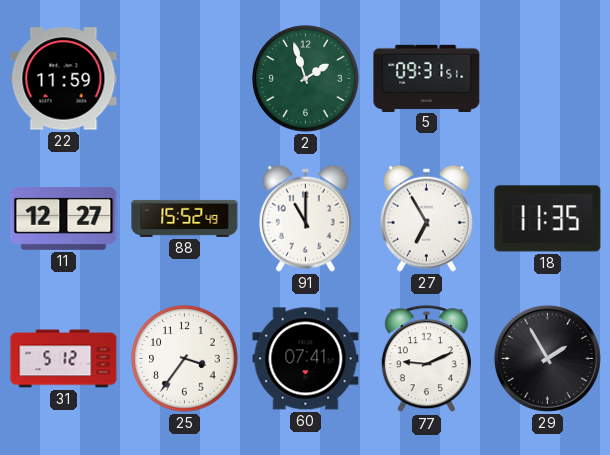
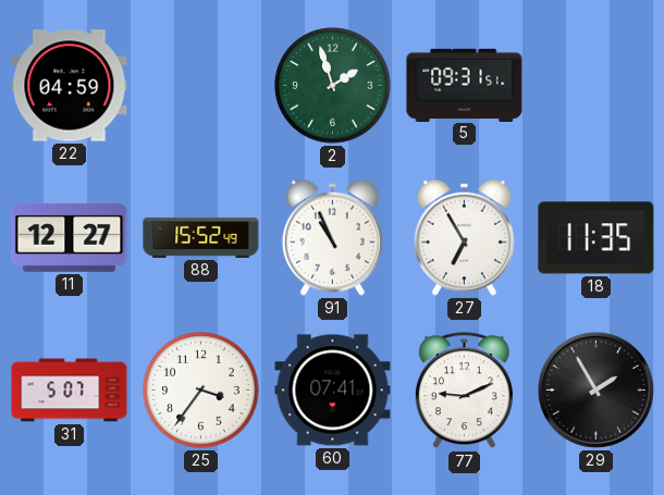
22: 11:59 -> 04:59
91: 11:00 -> 10:56
31: 5:12 -> 5:07
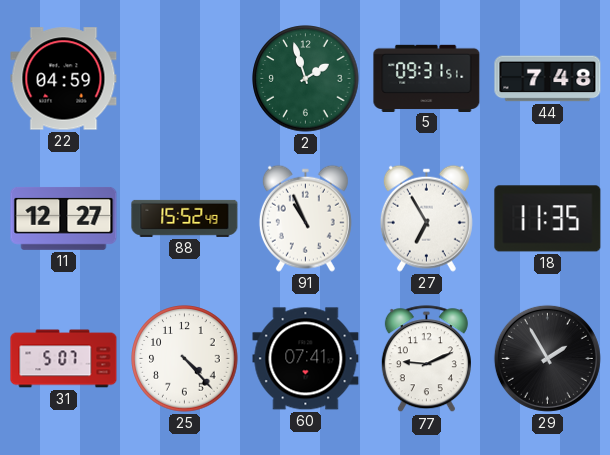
44: none -> 7:48
25: 3:36 -> 4:23
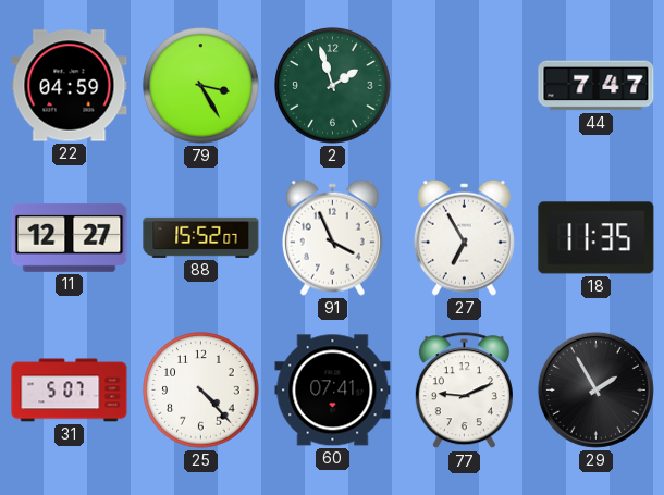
79: none -> 3:25
5: 09:31 -> none
44: 7:48 -> 7:47
88: 15:52:49 -> 15:52:07
91: 10:56 -> 3:56
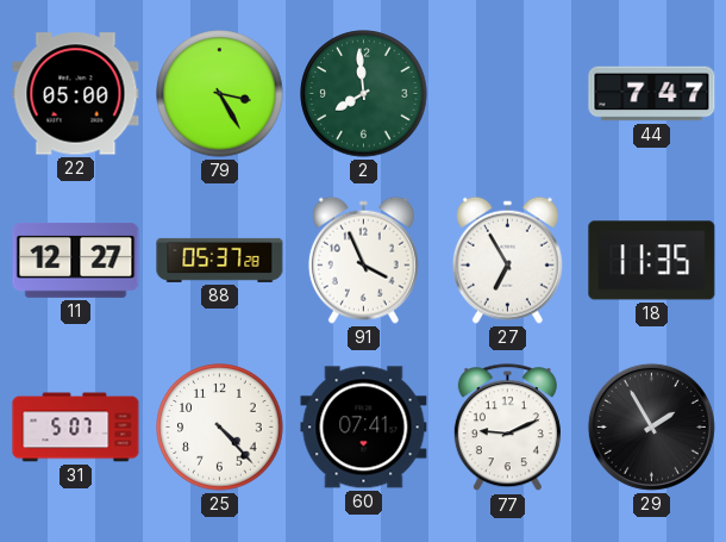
22: 04:59 -> 05:00
2: 1:57 -> 7:59
88: 15:52 -> 05:37
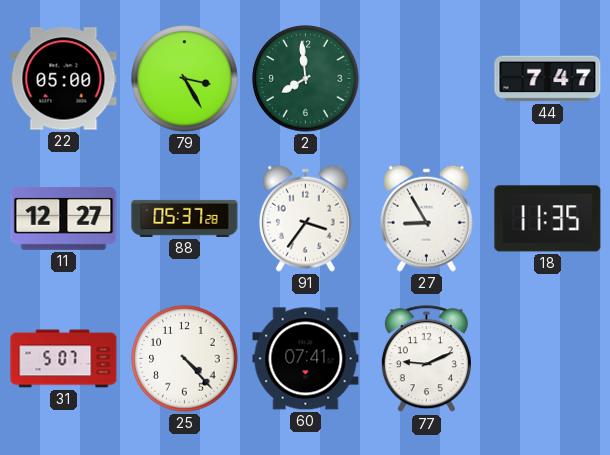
91: 3:56 -> 3:36
27: 6:55 -> 8:55
29: 1:55 -> none
